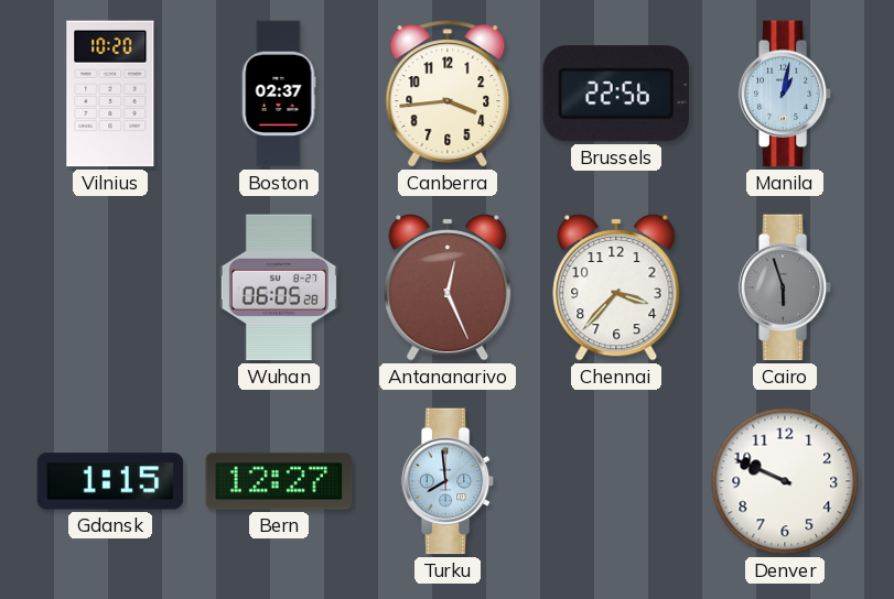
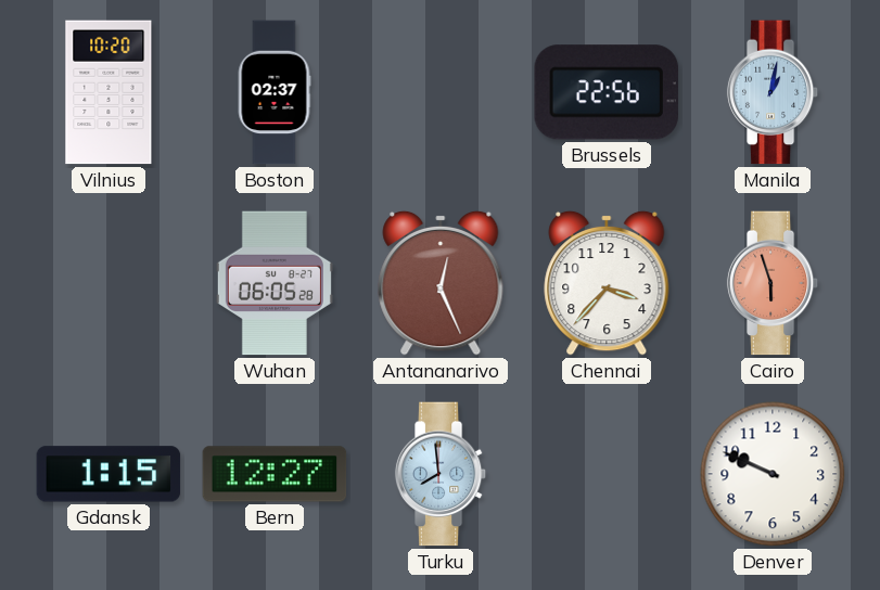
Canberra: 3:44 -> none
Cairo dial: grey -> salmon
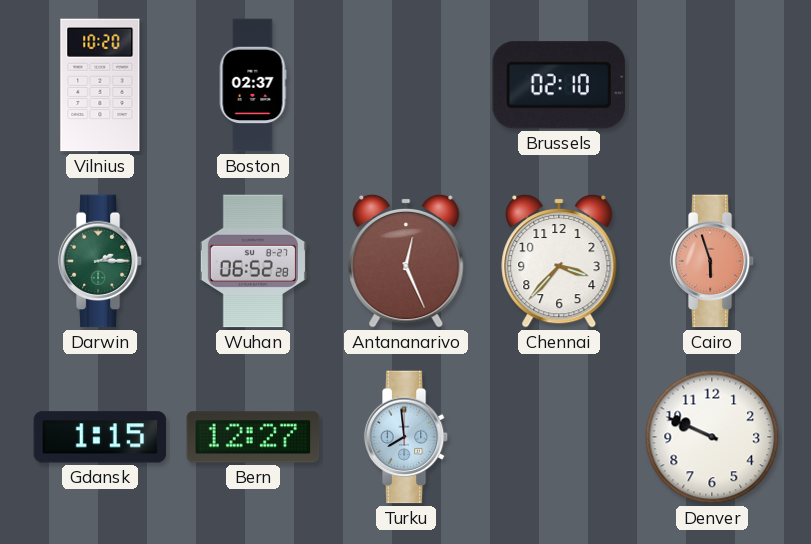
Brussels: 22:56 -> 02:10
Manila: 1:02 -> none
Darwin: none -> 2:15
Wuhan: 06:05 -> 06:52
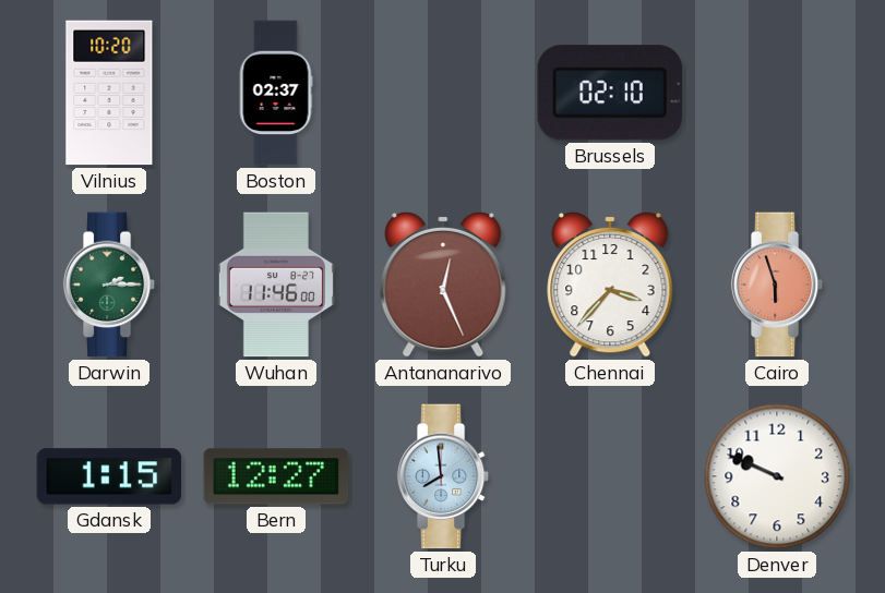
Wuhan: 06:52 -> 11:46
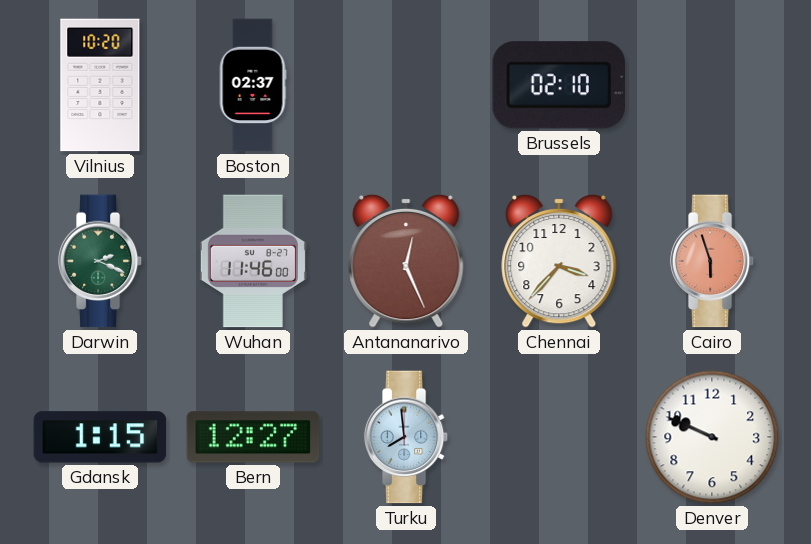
Darwin: 2:15 -> 2:19
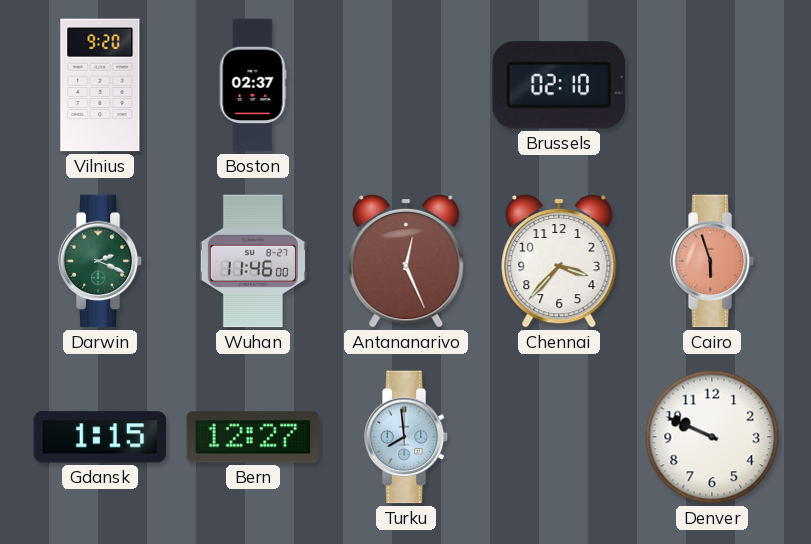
Vilnius: 10:20 -> 9:20
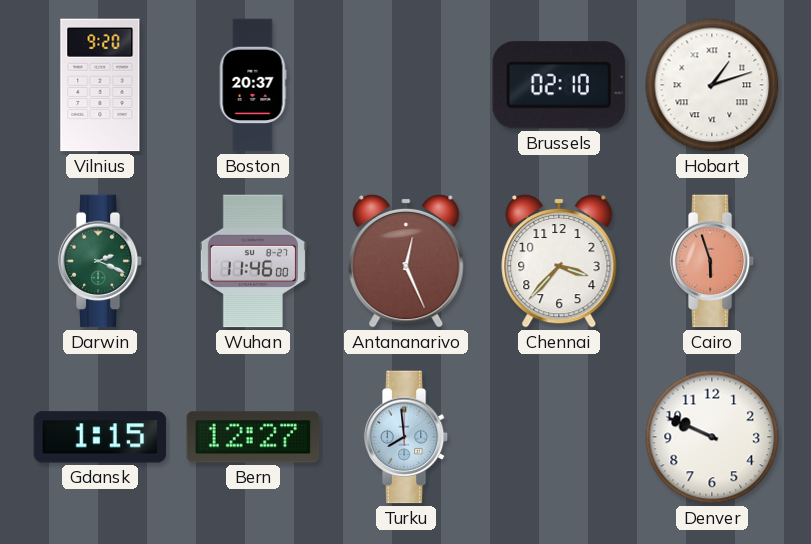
Boston: 02:37 -> 20:37
Hobart: none -> 1:12
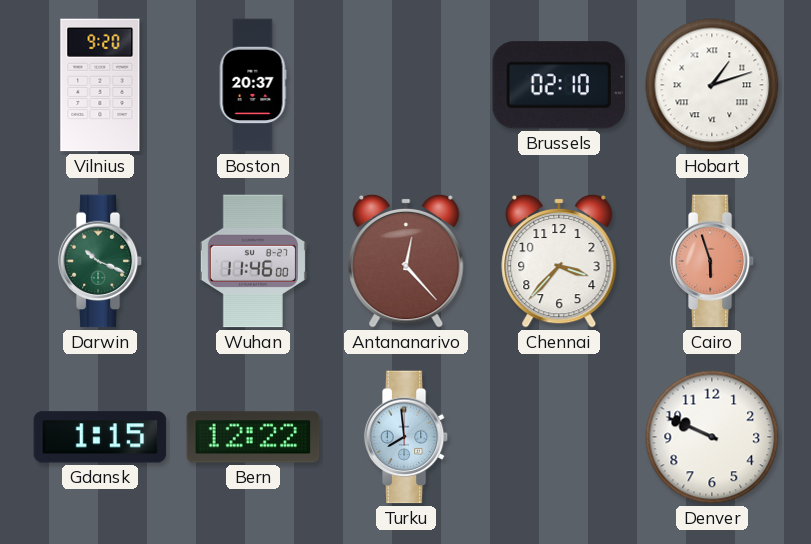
Darwin: 2:19 -> 10:19
Antananarivo: 12:26 -> 12:23
Bern: 12:27 -> 12:22
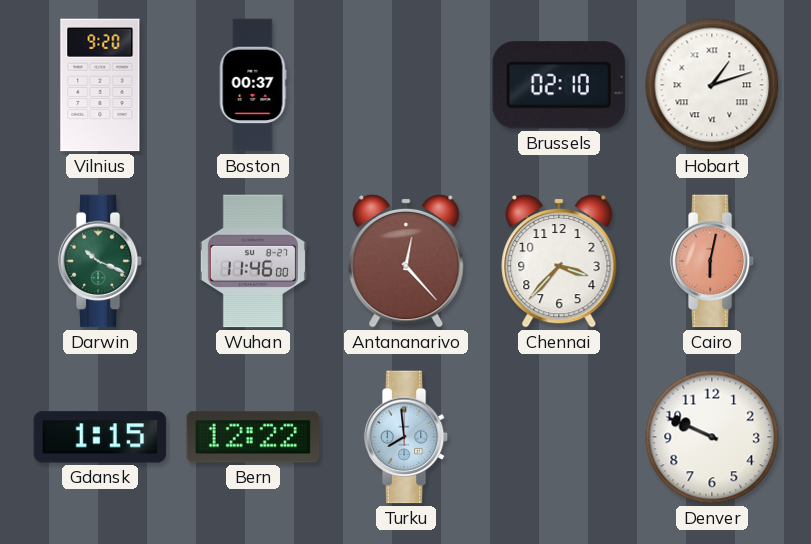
Boston: 20:37 -> 00:37
Cairo: 5:57 -> 6:02
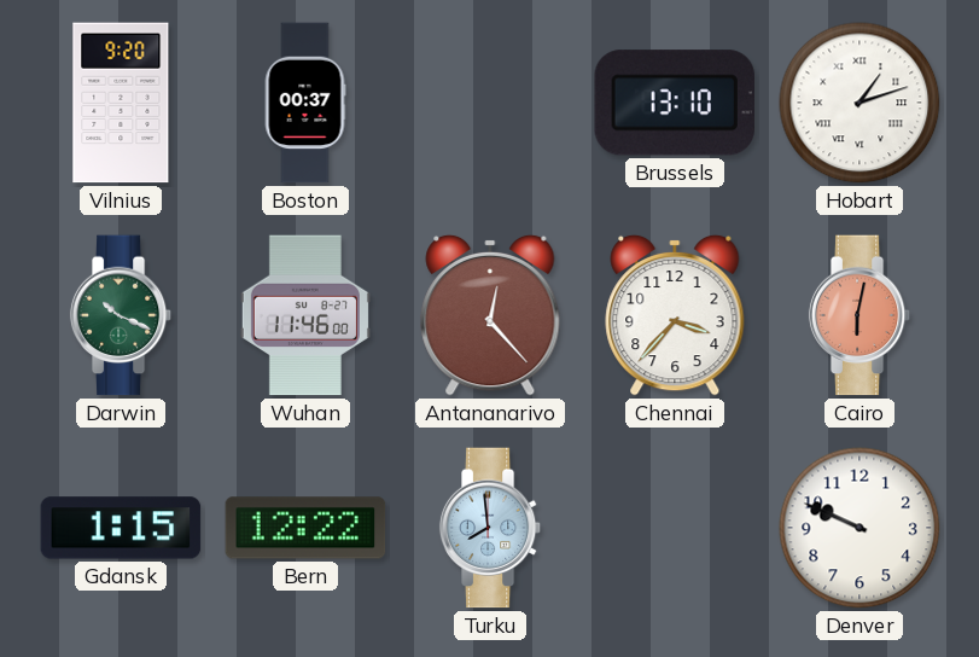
Brussels: 02:10 -> 13:10
